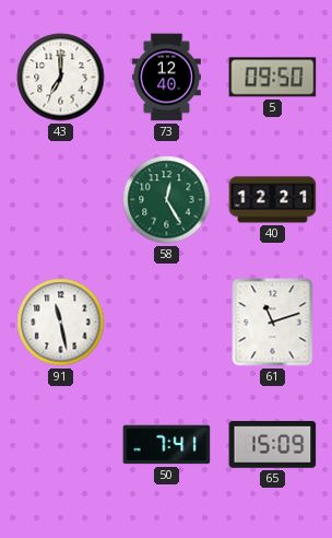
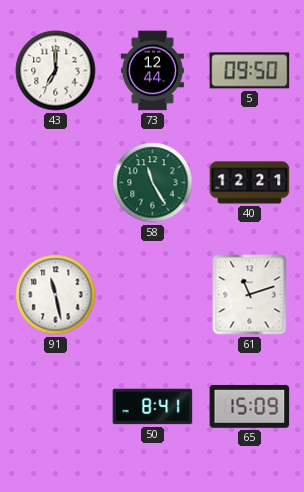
73: 12:40 -> 12:44
58: 12:25 -> 11:25
50: 7:41 -> 8:41
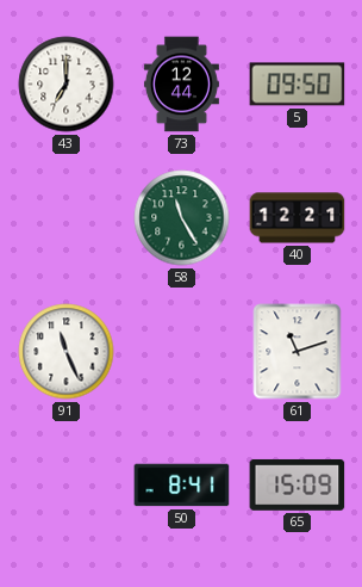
91: 11:28 -> 11:26
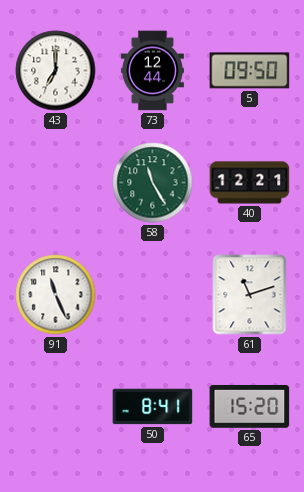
65: 15:09 -> 15:20
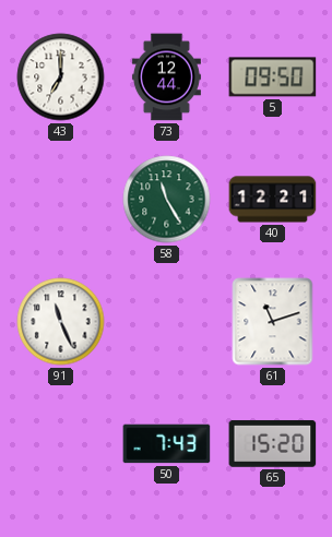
50: 8:41 -> 7:43
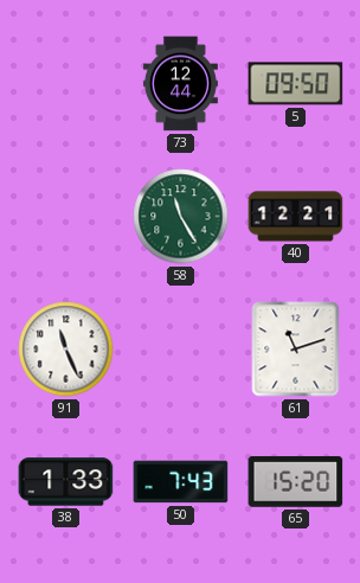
43: 7:00 -> none
38: none -> 1:33
